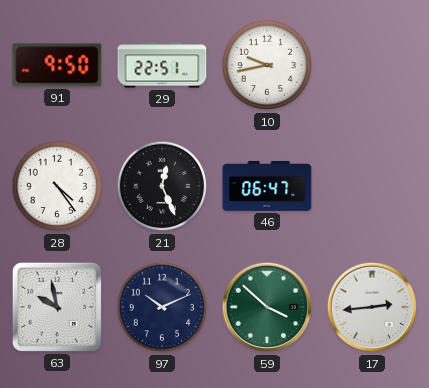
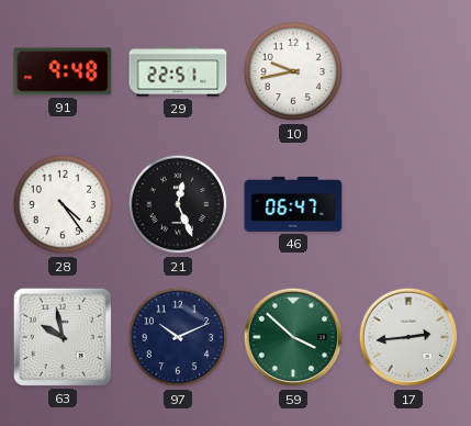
91: 9:50 -> 9:48
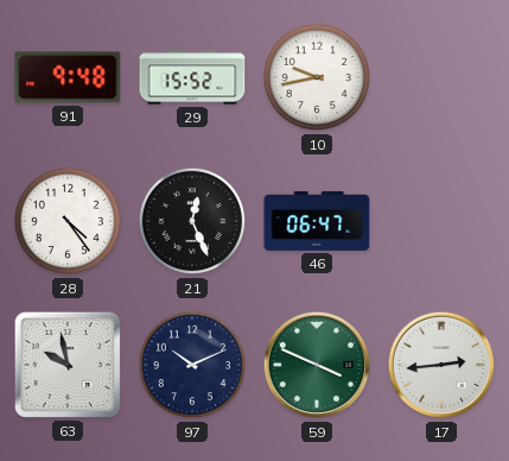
29: 22:51 -> 15:52
59: 3:52 -> 3:49
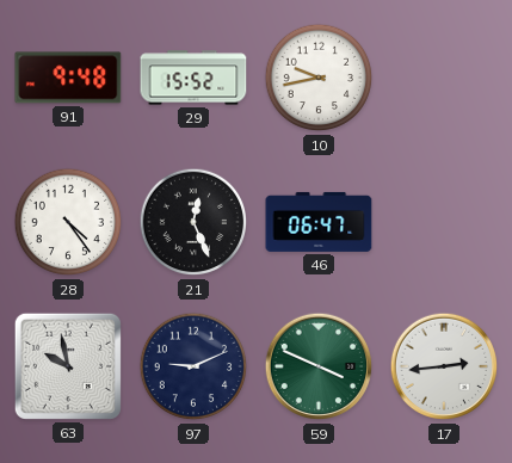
97: 10:11 -> 9:11
